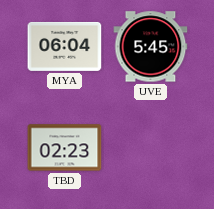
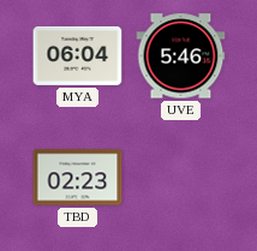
UVE: 5:45 -> 5:46
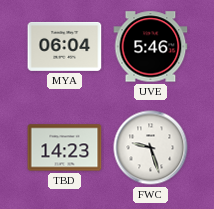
TBD: 02:23 -> 14:23
FWC: none -> 9:27
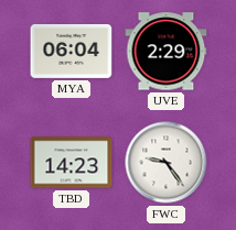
UVE: 5:46 -> 2:29
FWC: 9:27 -> 9:24
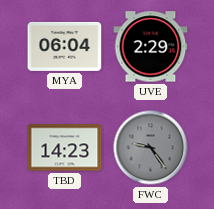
FWC dial: white -> grey
